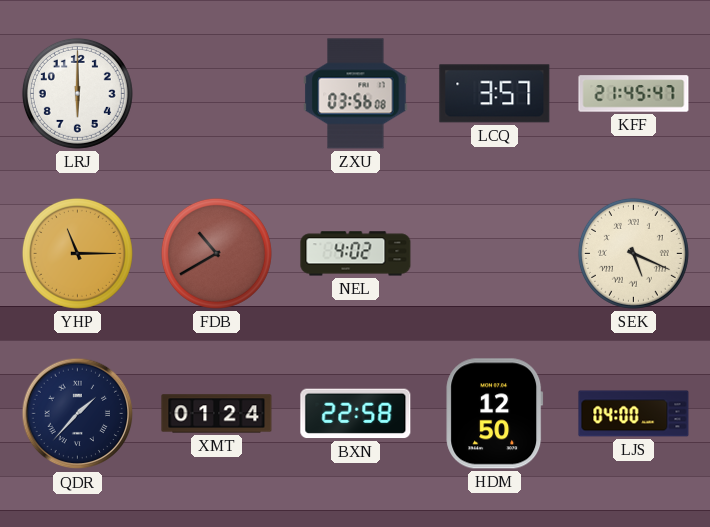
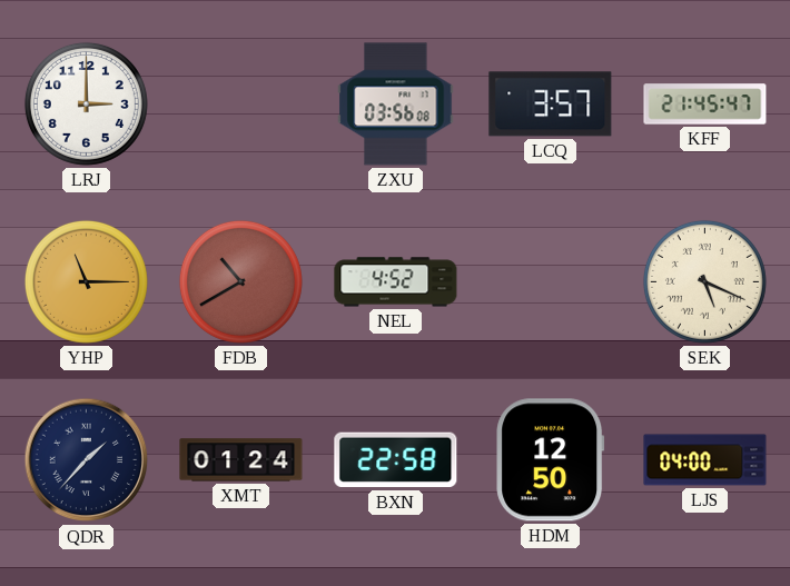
LRJ: 6:00 -> 3:00
NEL: 4:02 -> 4:52
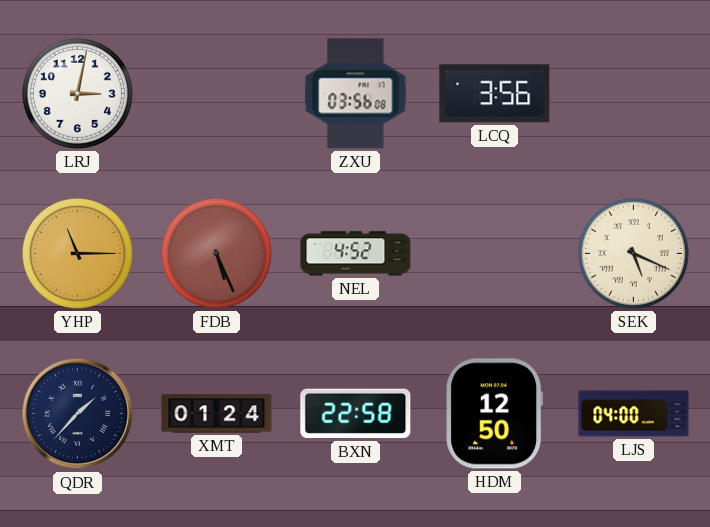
LRJ: 3:00 -> 3:02
LCQ: 3:57 -> 3:56
KFF: 21:45 -> none
FDB: 10:40 -> 5:26
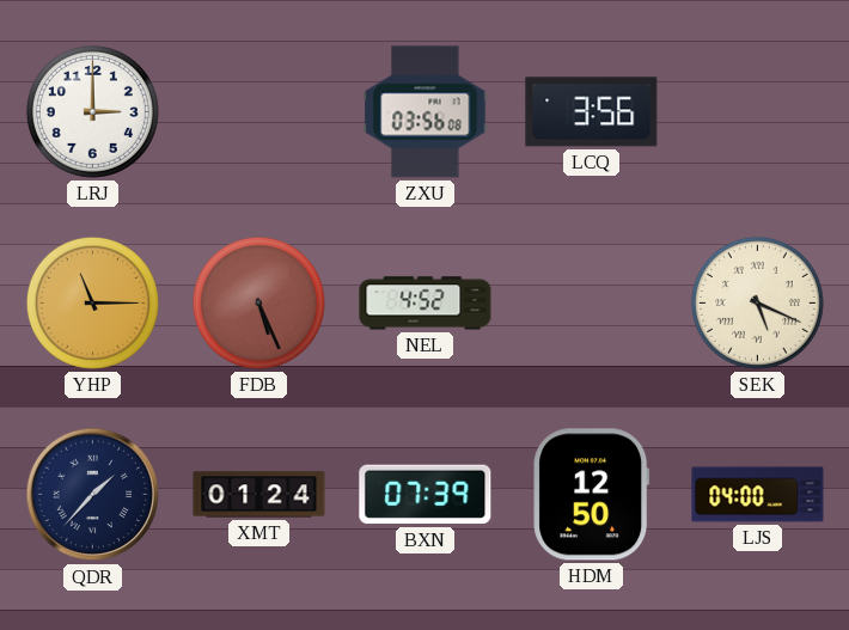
LRJ: 3:02 -> 3:00
BXN: 22:58 -> 07:39
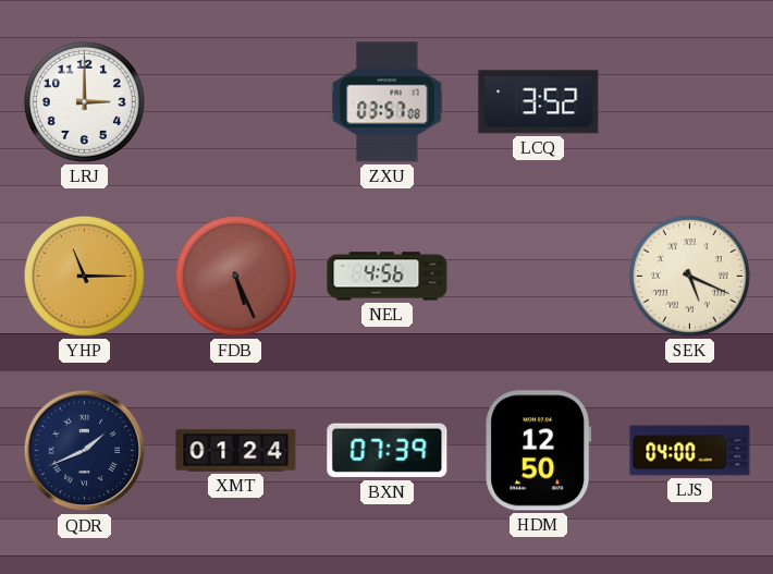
ZXU: 03:56 -> 03:57
LCQ: 3:56 -> 3:52
NEL: 4:52 -> 4:56
QDR: 1:37 -> 1:41
